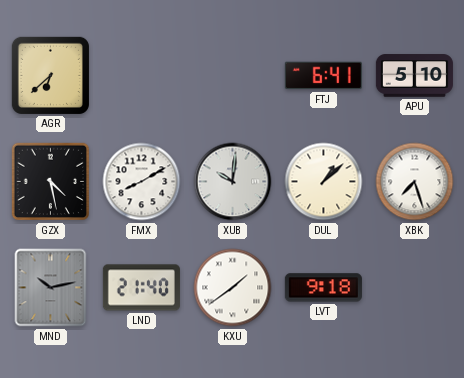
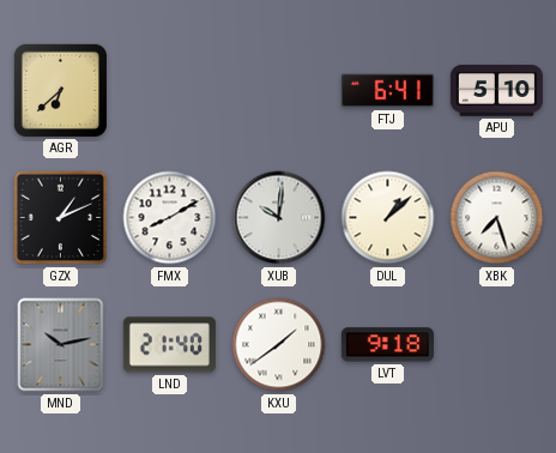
GZX: 4:28 -> 1:11
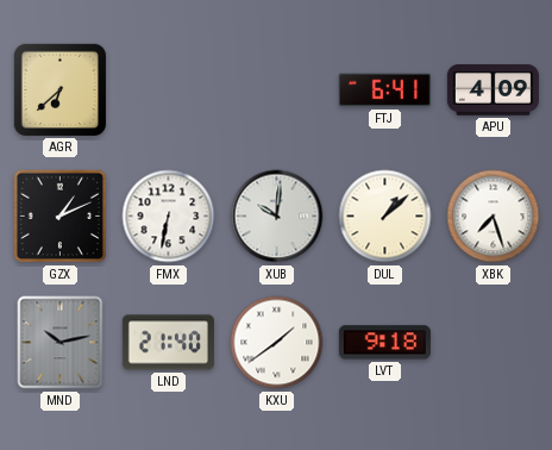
APU: 5:10 -> 4:09
FMX: 8:10 -> 6:32
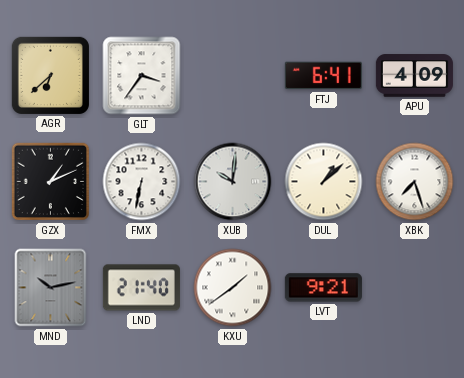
GLT: none -> 3:36
LVT: 9:18 -> 9:21
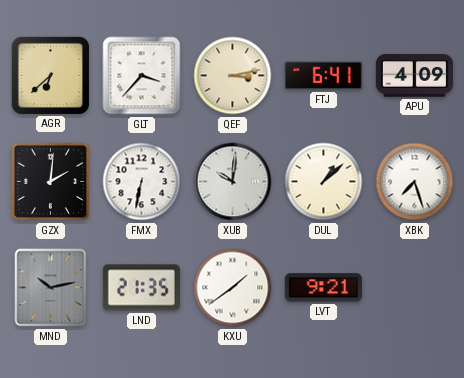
GLT: 3:36 -> 3:37
QEF: none -> 3:13
GZX: 1:11 -> 2:01
LND: 21:40 -> 21:35
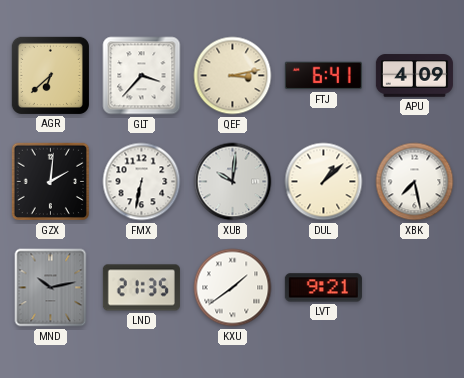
XBK: 7:27 -> 7:28
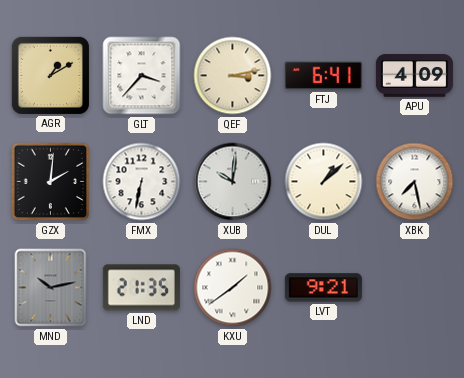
AGR: 6:38 -> 1:10
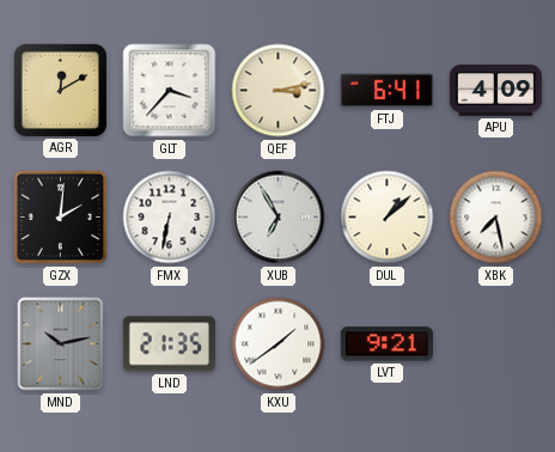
AGR: 1:10 -> 12:10
XUB: 10:01 -> 6:55
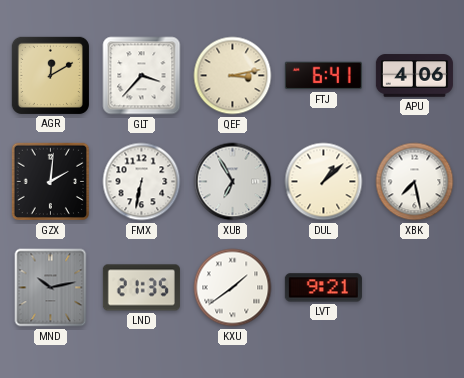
APU: 4:09 -> 4:06
